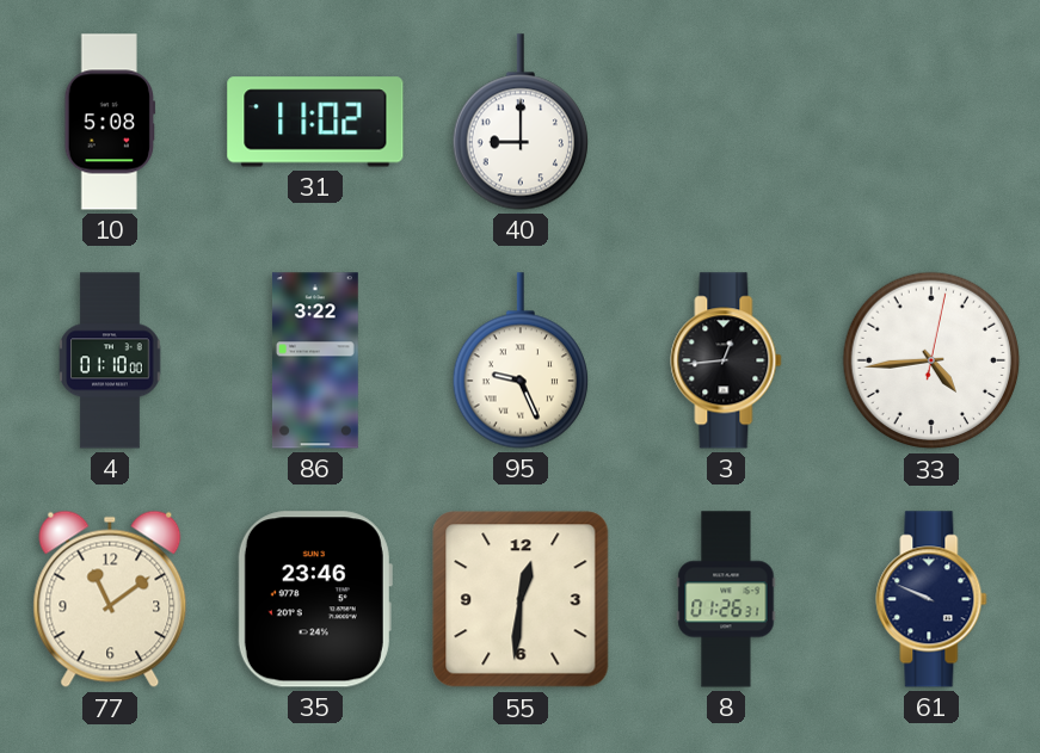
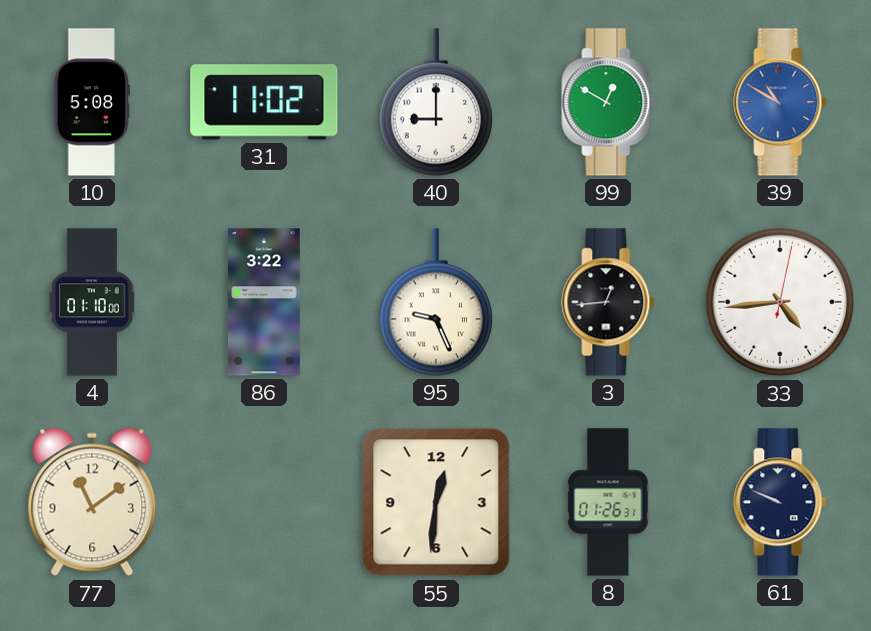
99: none -> 12:50
39: none -> 10:50
35: 23:46 -> none
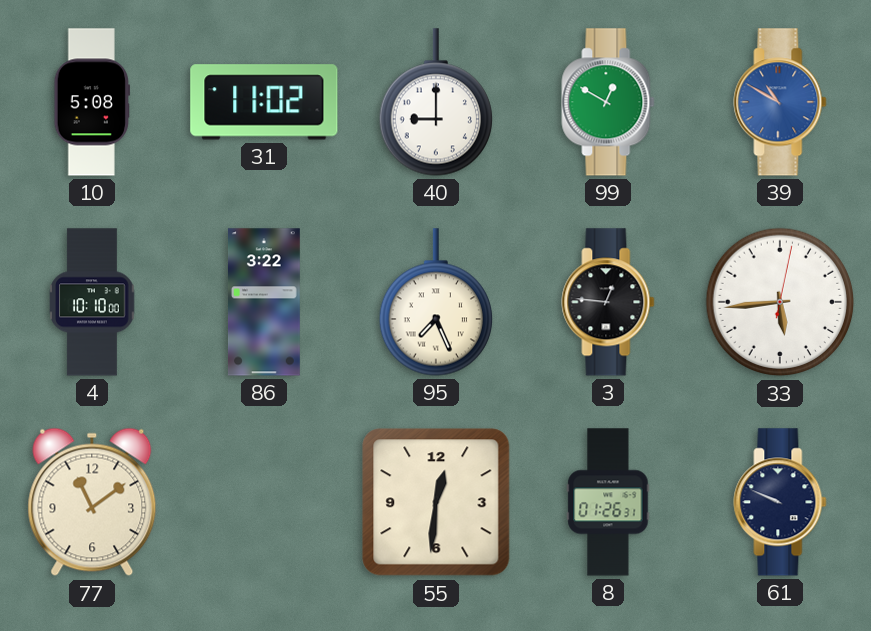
4: 01:10 -> 10:10
95: 9:26 -> 7:26
3: 12:44 -> 12:46
33: 4:44 -> 5:44
